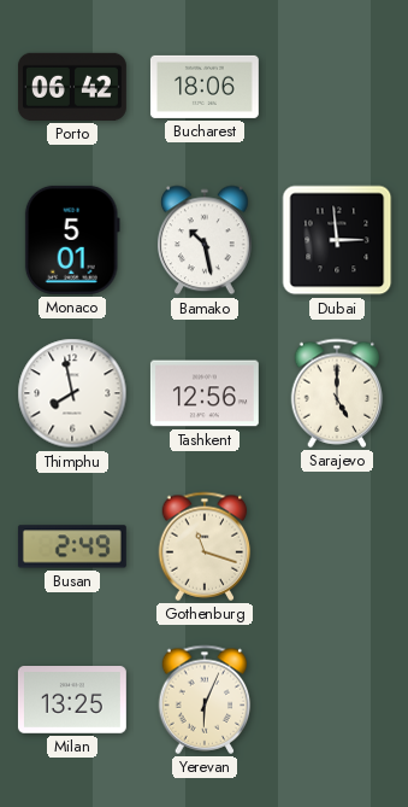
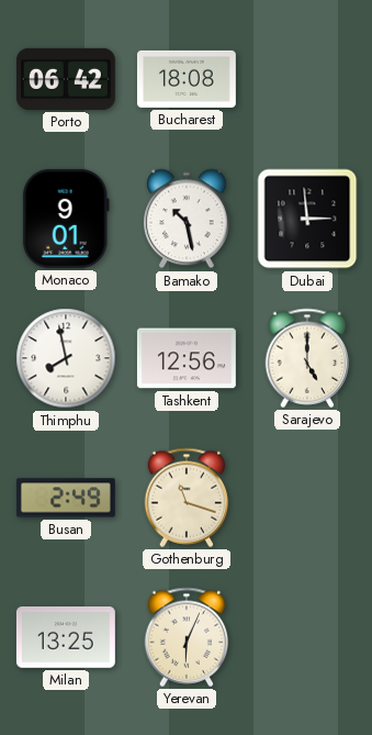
Bucharest: 18:06 -> 18:08
Monaco: 5:01 -> 9:01
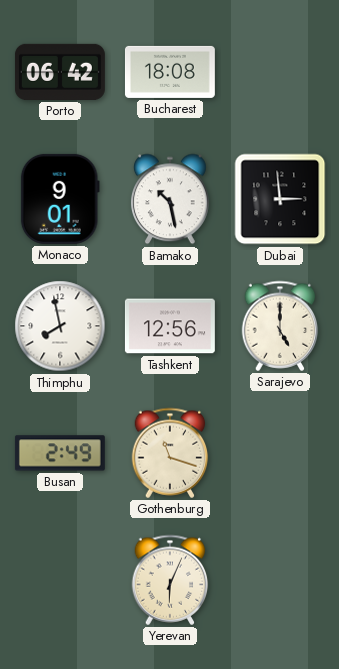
Milan: 13:25 -> none
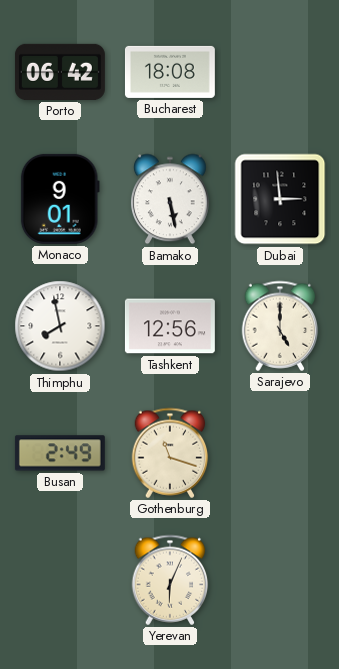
Bamako: 10:28 -> 5:28
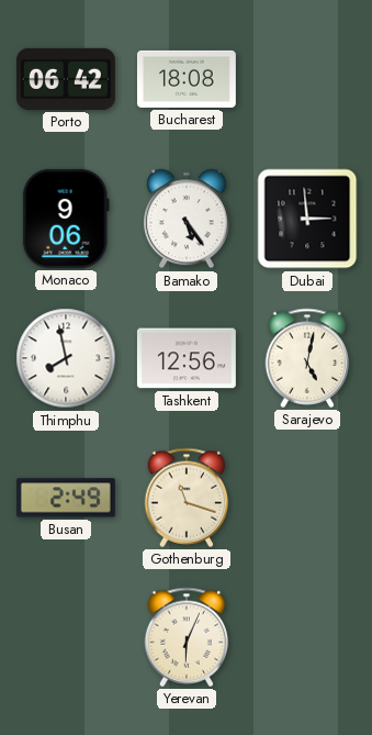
Monaco: 9:01 -> 9:06
Bamako: 5:28 -> 5:24
Sarajevo: 5:00 -> 5:02
